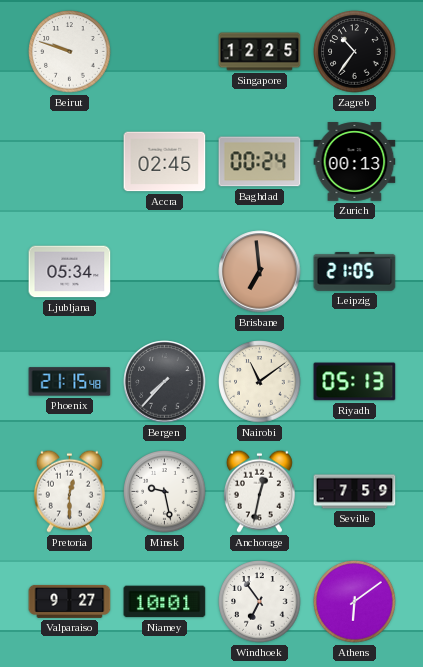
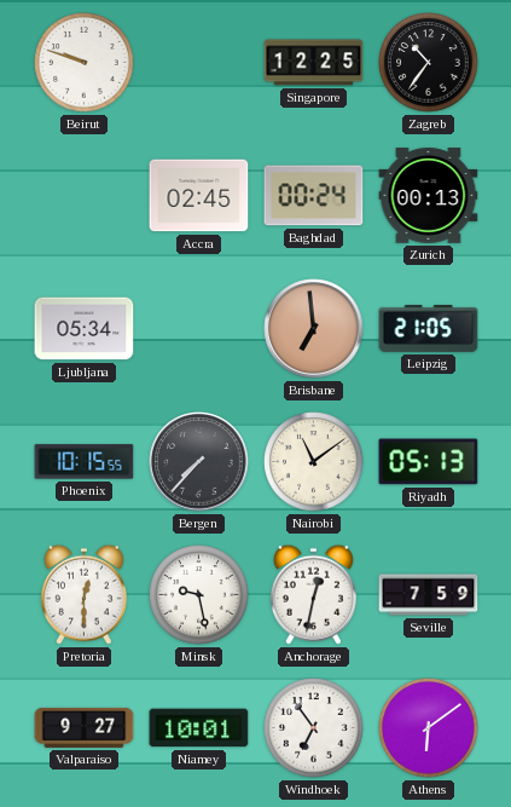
Phoenix: 21:15 -> 10:15
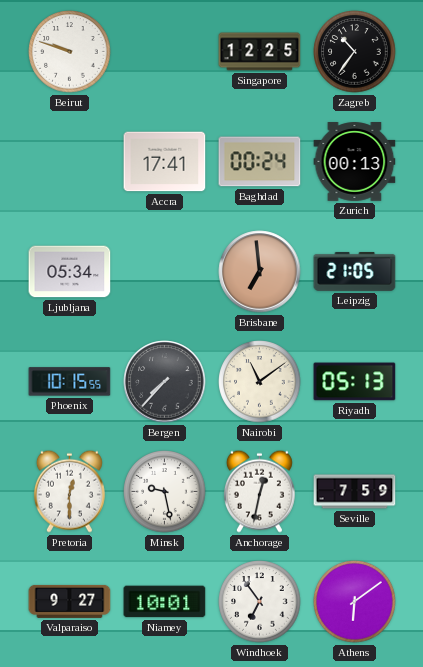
Accra: 02:45 -> 17:41
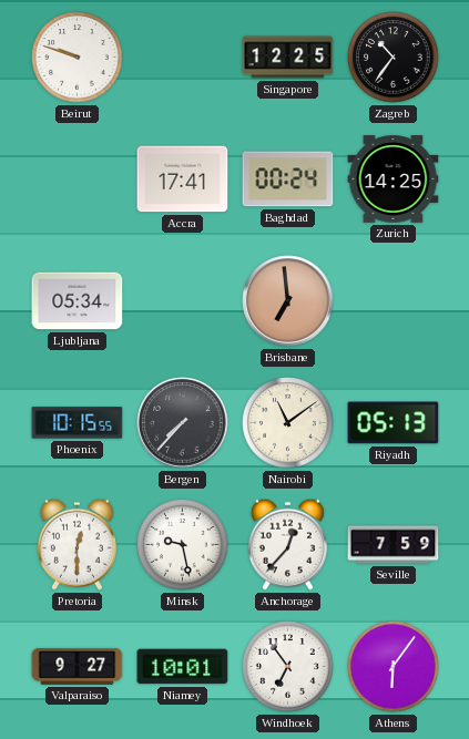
Zurich: 00:13 -> 14:25
Leipzig: 21:05 -> none
Anchorage: 12:32 -> 12:37
Athens: 6:09 -> 6:06
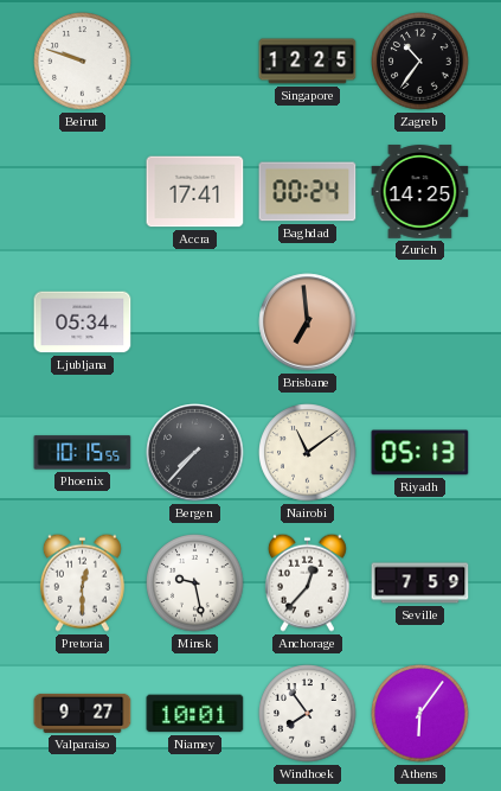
Windhoek: 6:54 -> 7:54
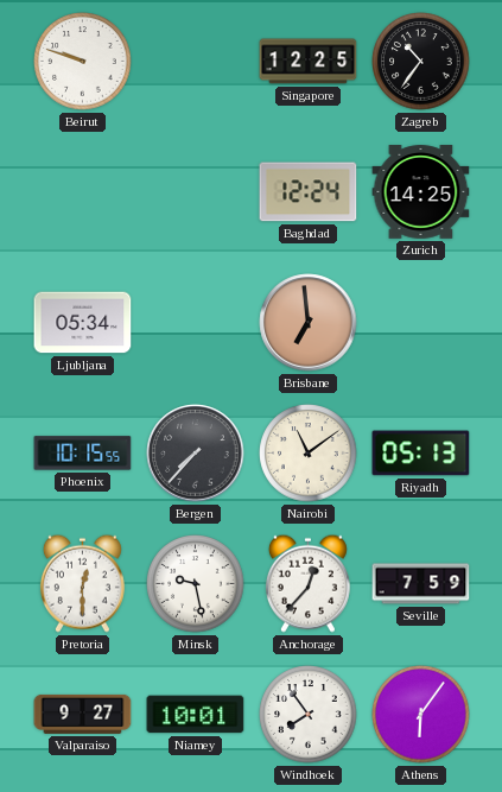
Accra: 17:41 -> none
Baghdad: 00:24 -> 12:24
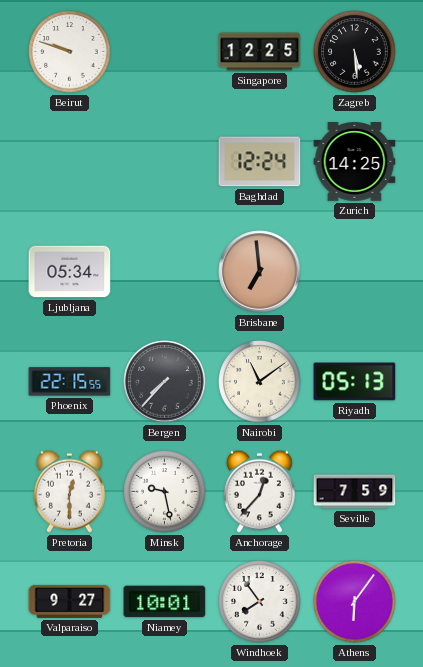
Zagreb: 10:36 -> 5:29
Phoenix: 10:15 -> 22:15
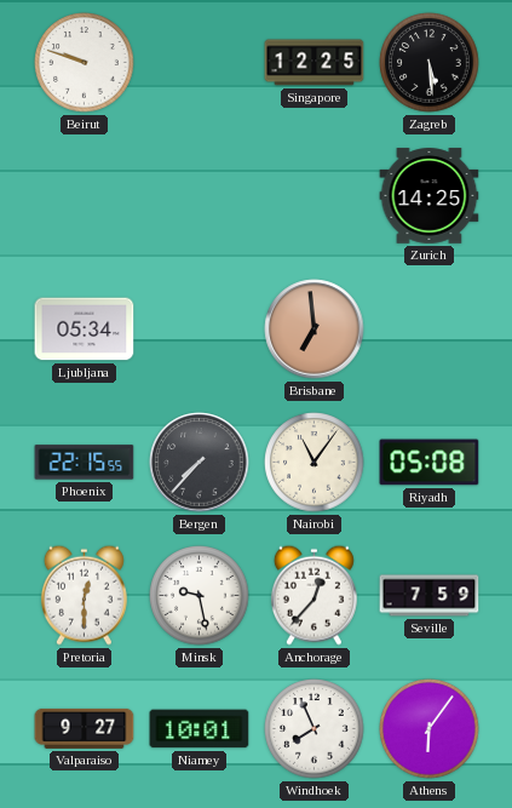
Baghdad: 12:24 -> none
Nairobi: 11:09 -> 11:06
Riyadh: 05:13 -> 05:08
Windhoek: 7:54 -> 7:56
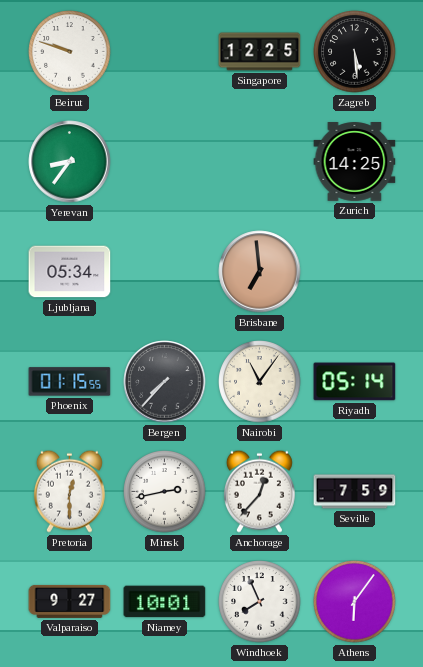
Yerevan: none -> 8:36
Phoenix: 22:15 -> 01:15
Riyadh: 05:08 -> 05:14
Minsk: 9:28 -> 2:43
